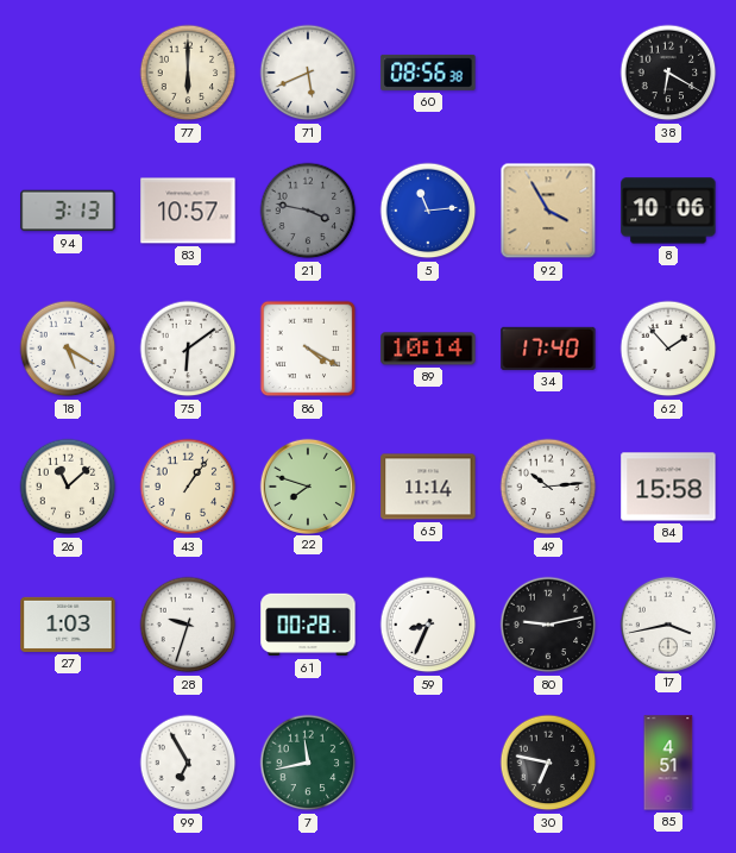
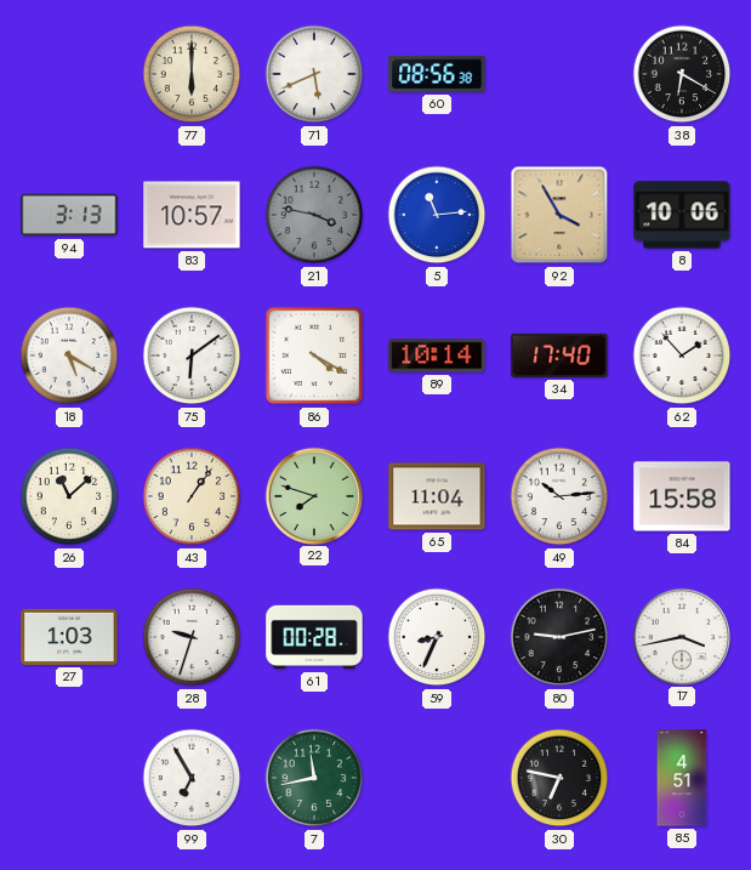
65: 11:14 -> 11:04
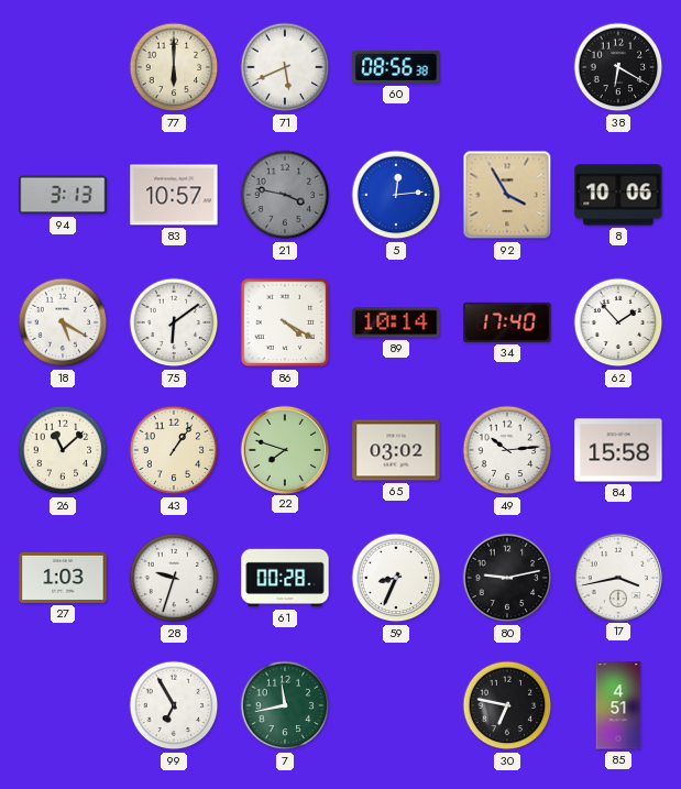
5: 11:14 -> 12:14
65: 11:04 -> 03:02
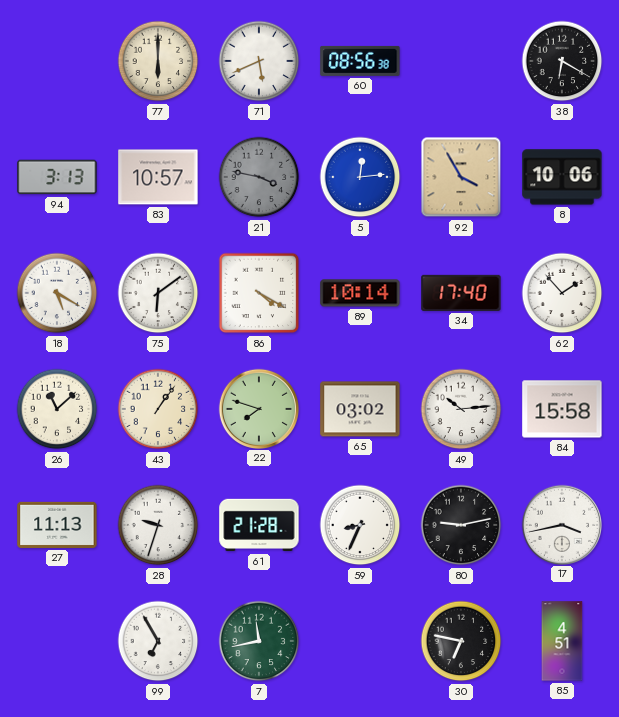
27: 1:03 -> 11:13
61: 00:28 -> 21:28
